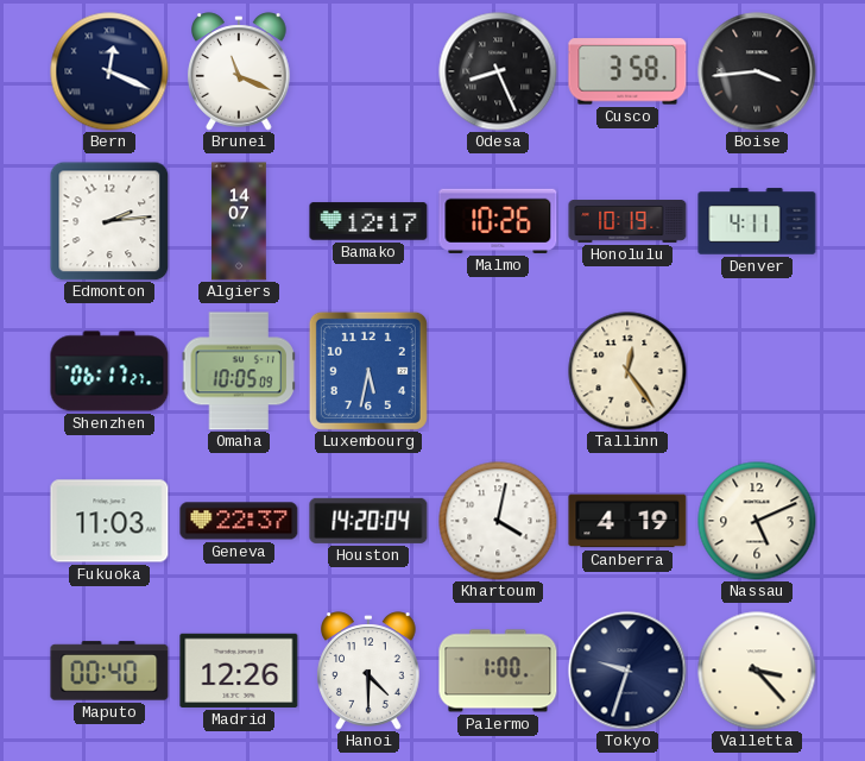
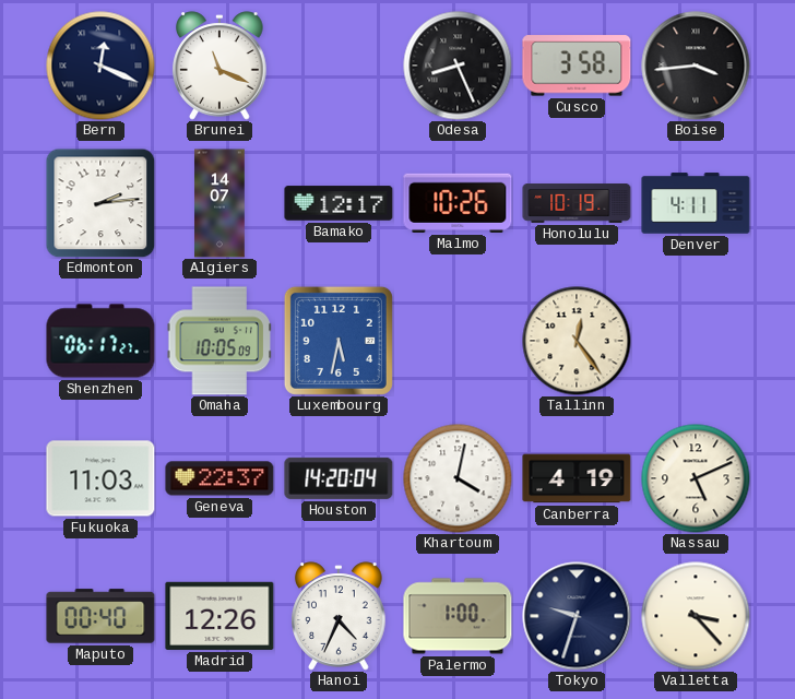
Hanoi: 4:30 -> 4:34
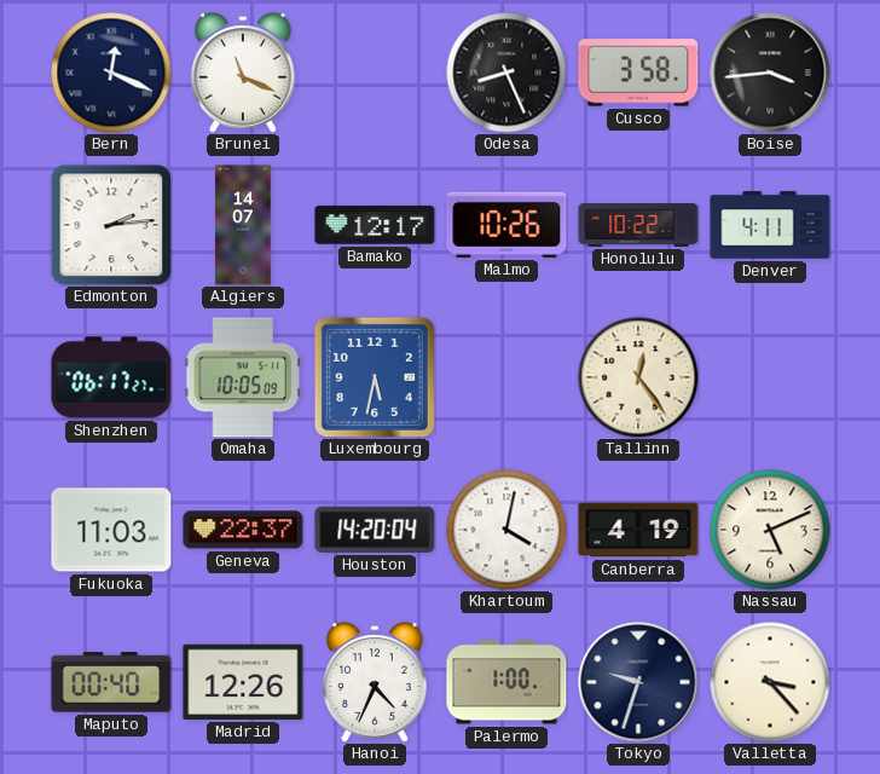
Honolulu: 10:19 -> 10:22
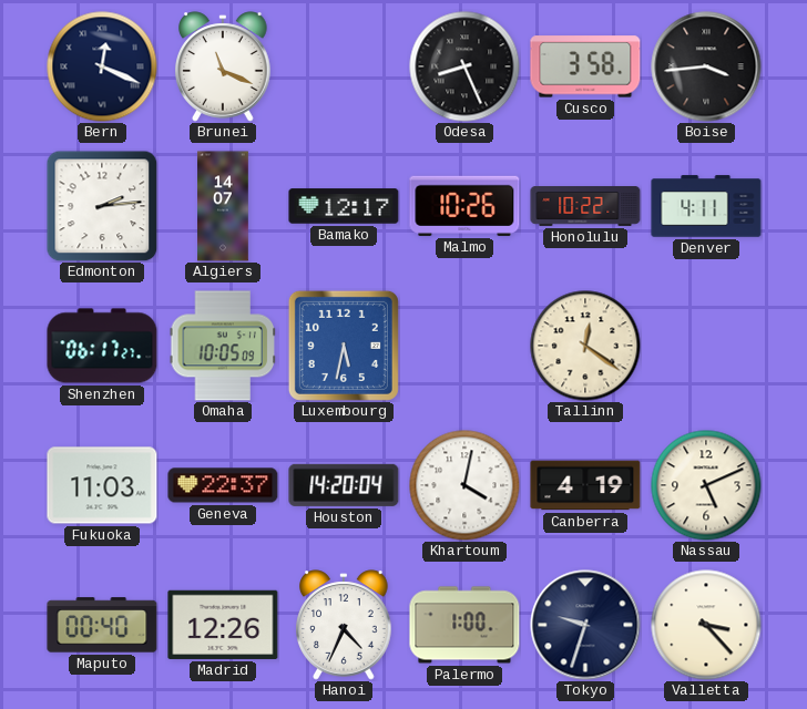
Tallinn: 12:24 -> 12:21
